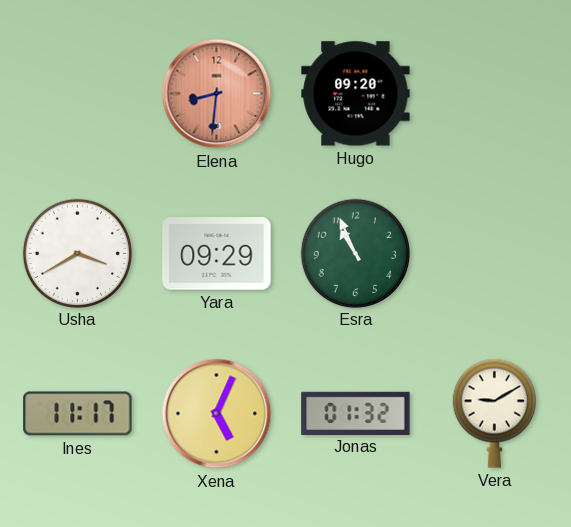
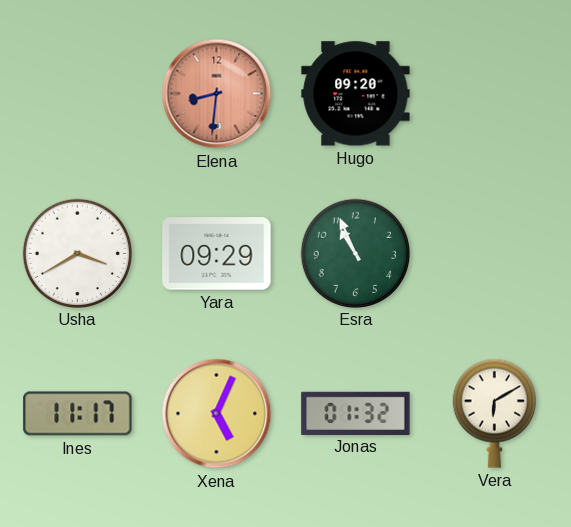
Vera: 9:10 -> 6:10
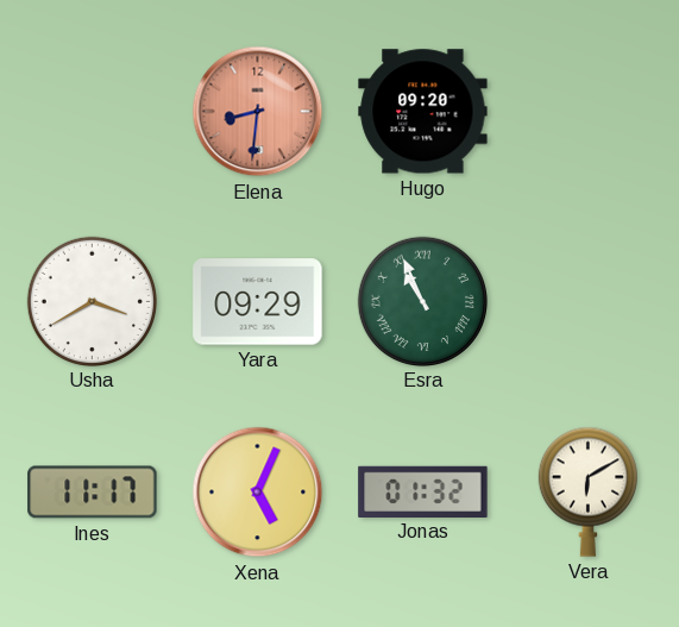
Esra numerals: Arabic -> Roman
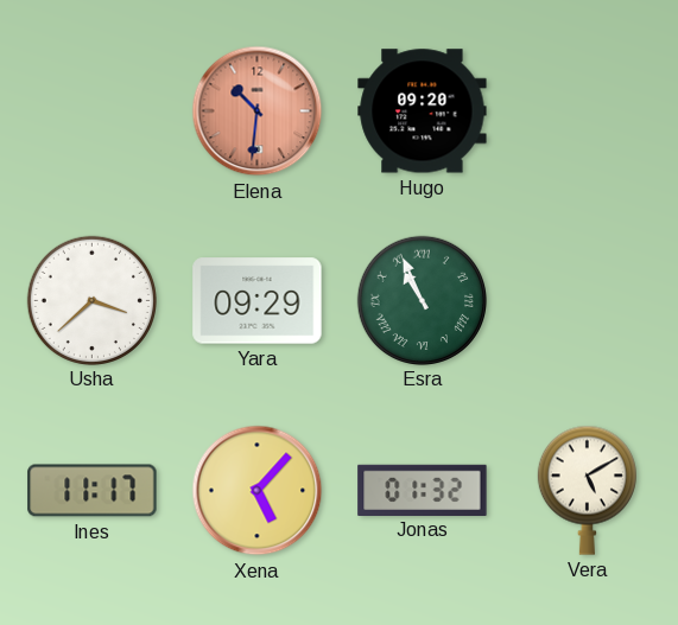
Elena: 8:31 -> 10:31
Usha: 3:40 -> 3:38
Xena: 5:04 -> 5:07
Vera: 6:10 -> 5:10
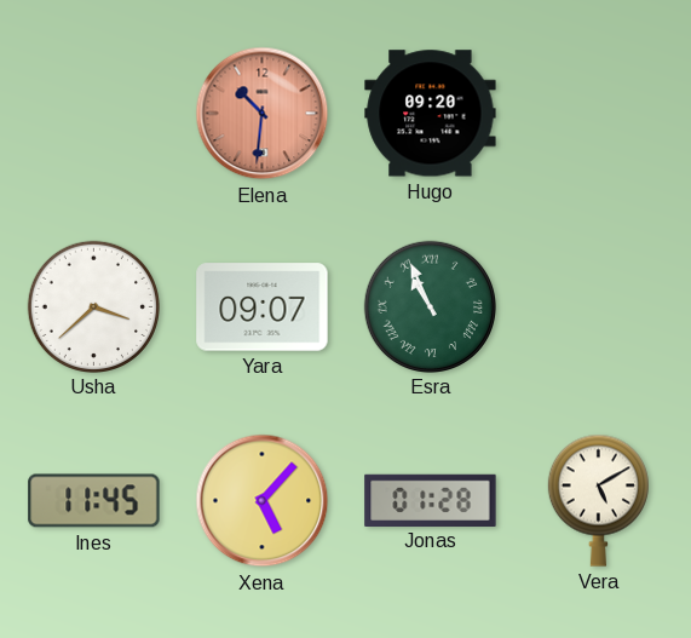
Yara: 09:29 -> 09:07
Ines: 11:17 -> 11:45
Jonas: 01:32 -> 01:28
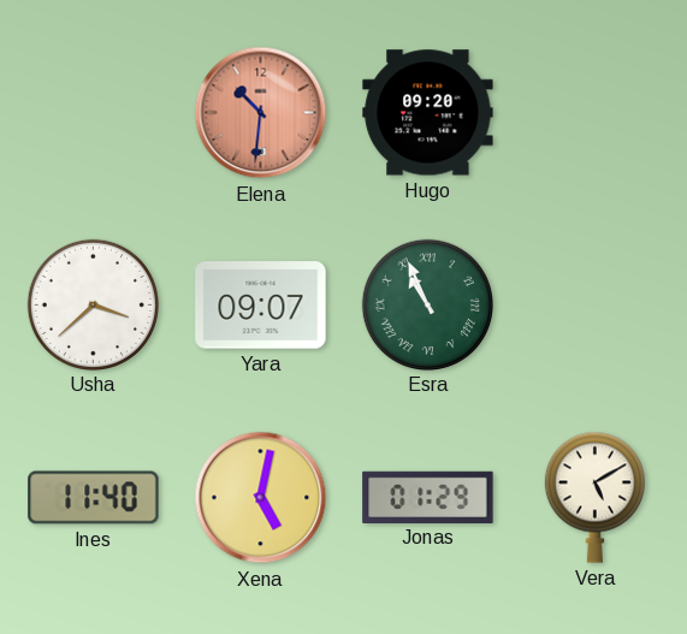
Ines: 11:45 -> 11:40
Xena: 5:07 -> 5:02
Jonas: 01:28 -> 01:29
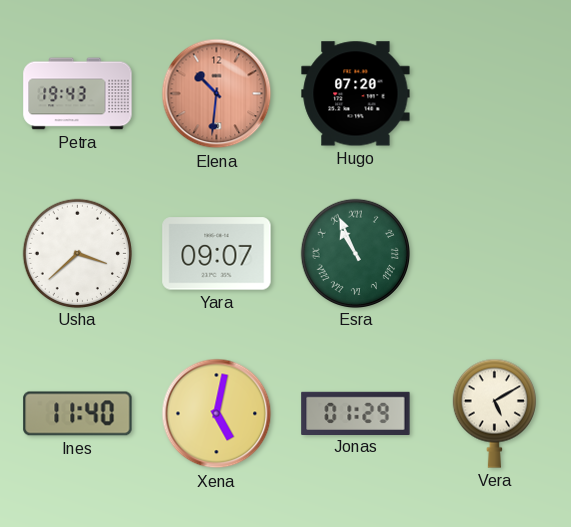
Petra: none -> 19:43
Hugo: 09:20 -> 07:20
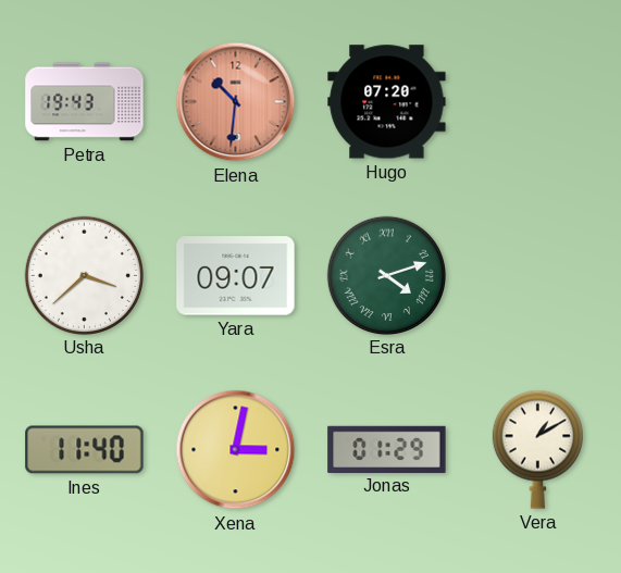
Esra: 10:56 -> 4:12
Xena: 5:02 -> 3:02
Vera: 5:10 -> 1:10
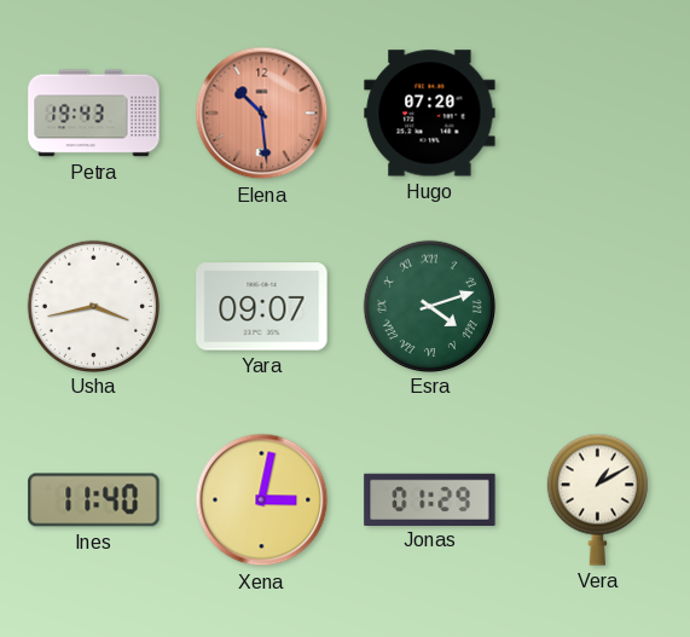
Elena: 10:31 -> 10:29
Usha: 3:38 -> 3:43
